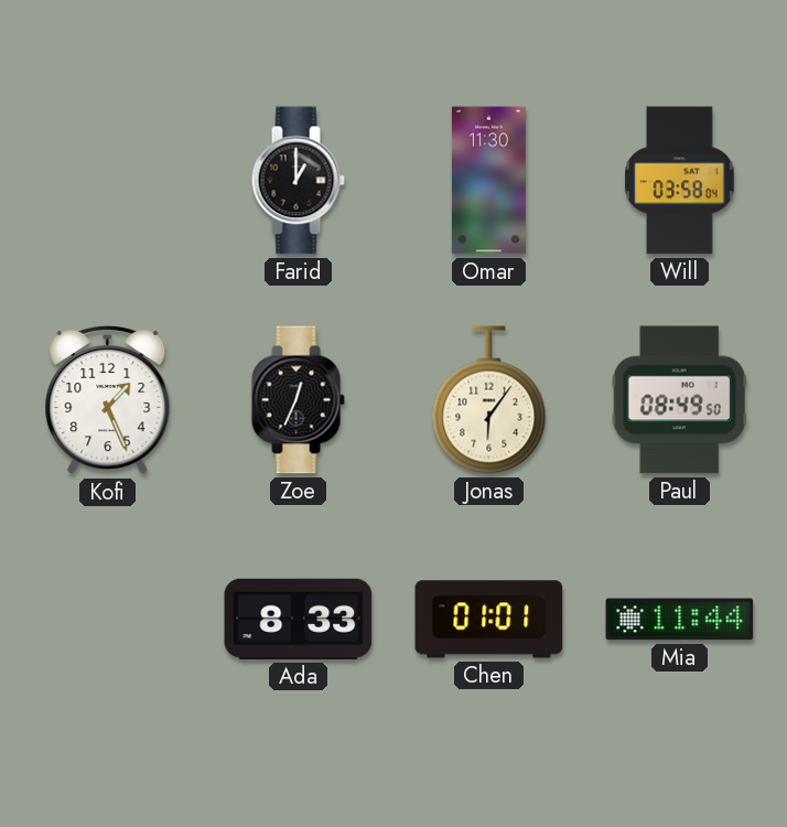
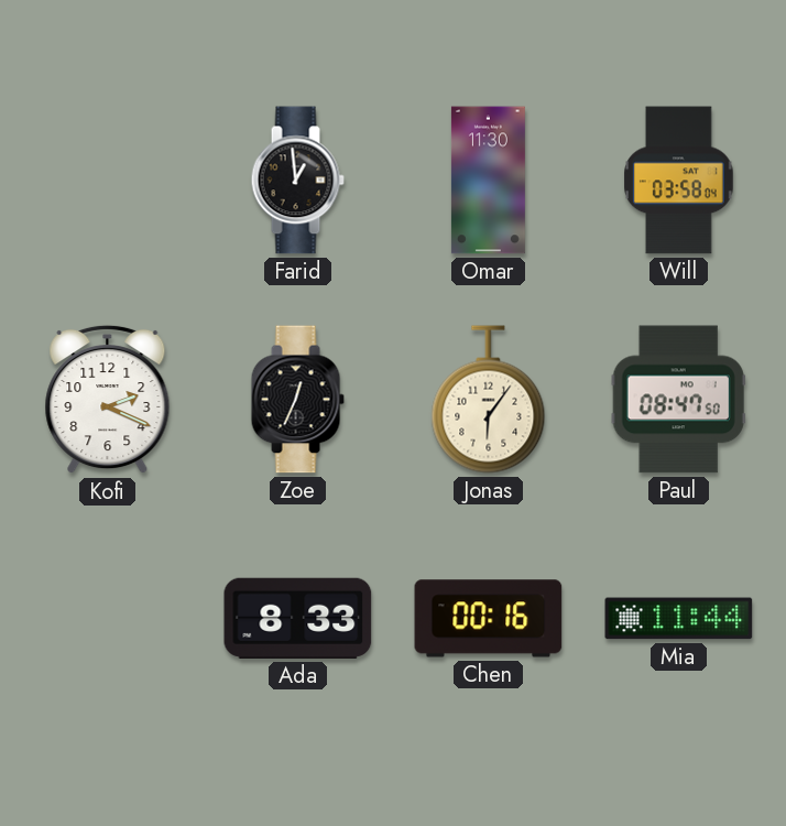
Farid: 1:00 -> 12:59
Kofi: 1:26 -> 2:19
Paul: 08:49 -> 08:47
Chen: 01:01 -> 00:16
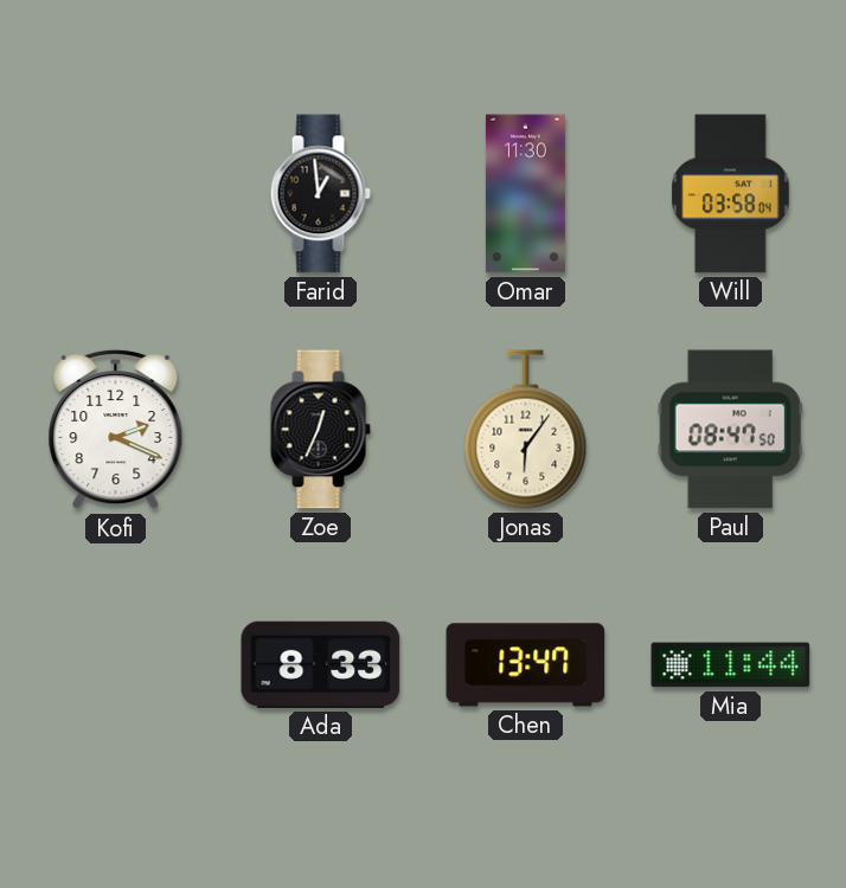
Chen: 00:16 -> 13:47
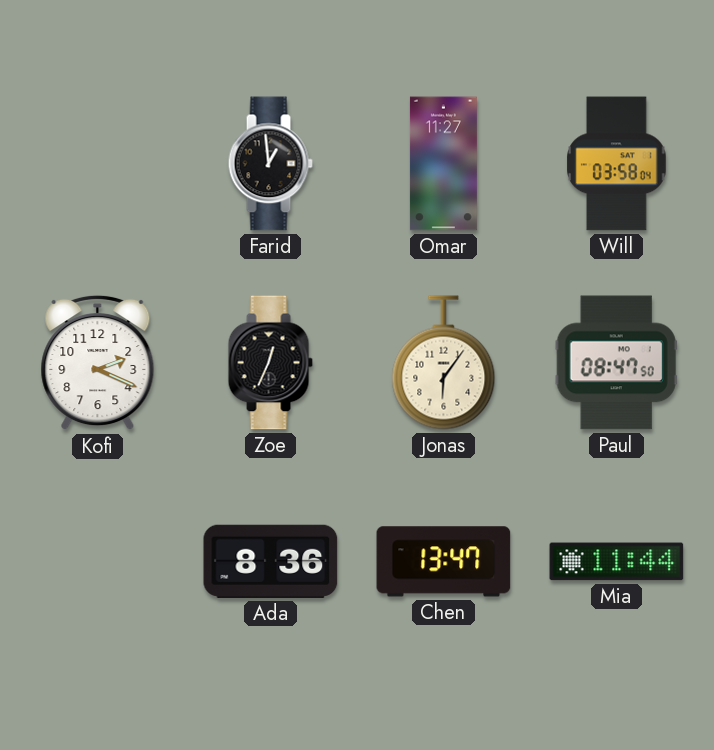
Omar: 11:30 -> 11:27
Ada: 8:33 -> 8:36
